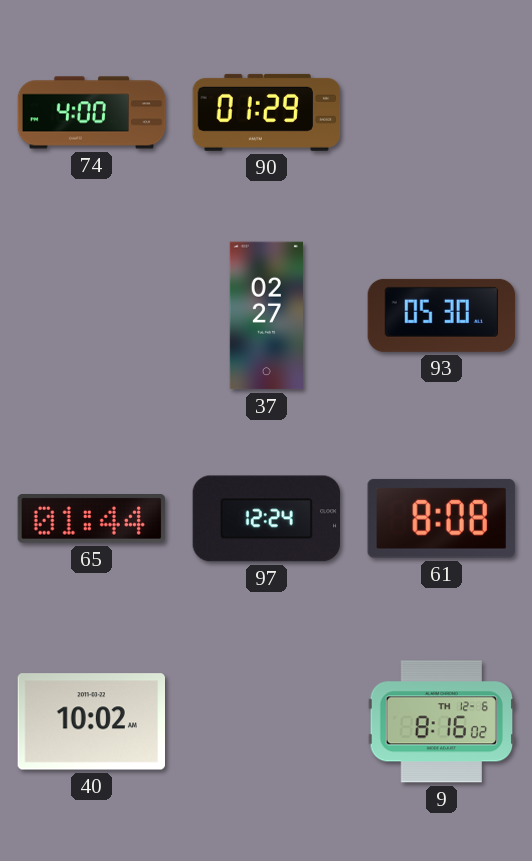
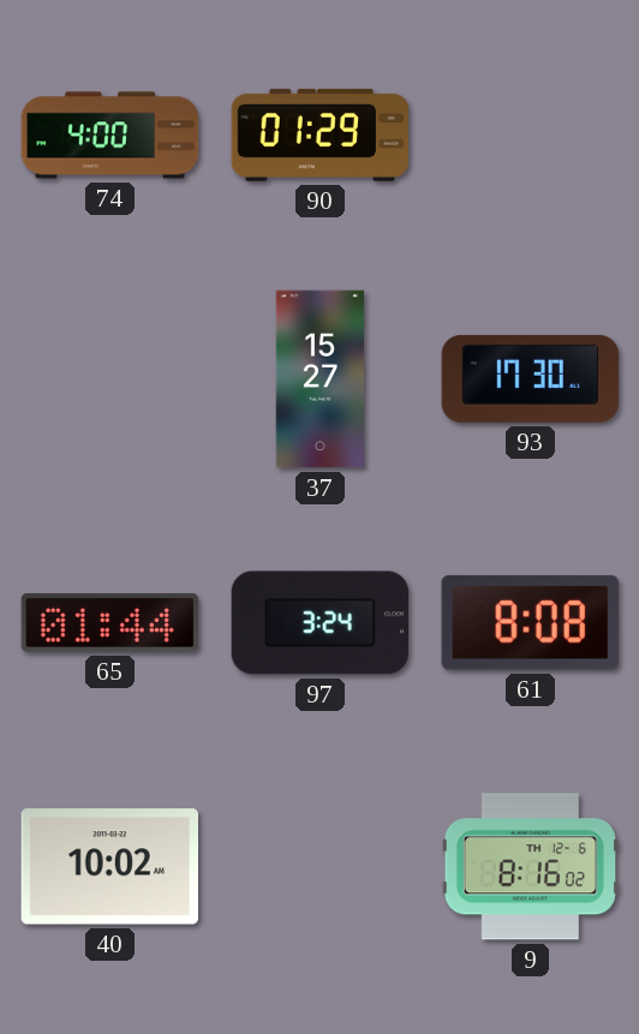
37: 02:27 -> 15:27
93: 05:30 -> 17:30
97: 12:24 -> 3:24
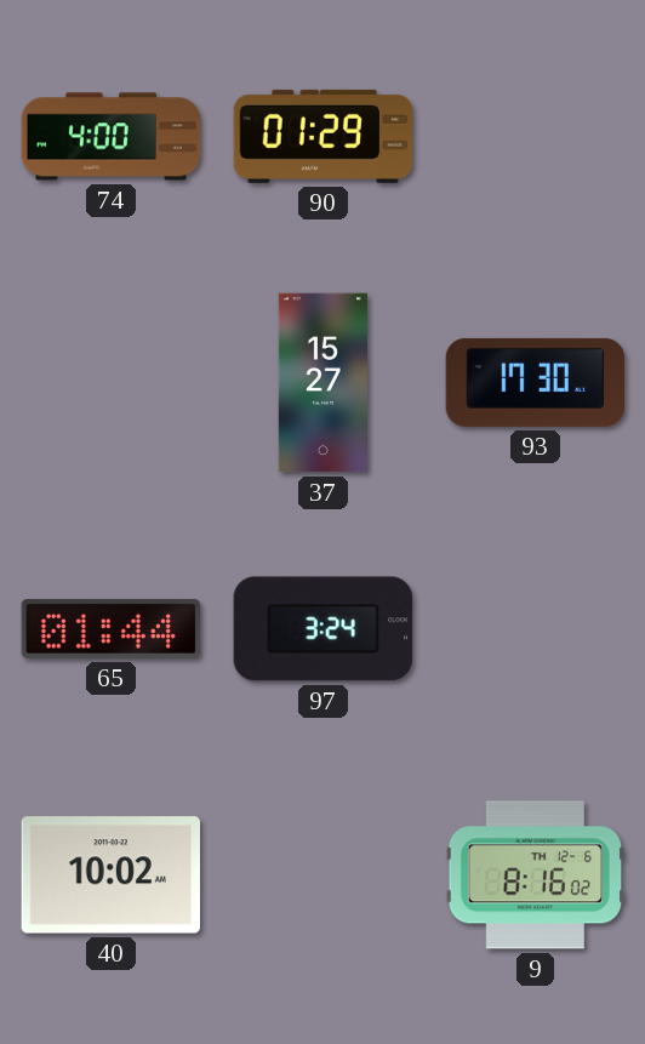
61: 8:08 -> none
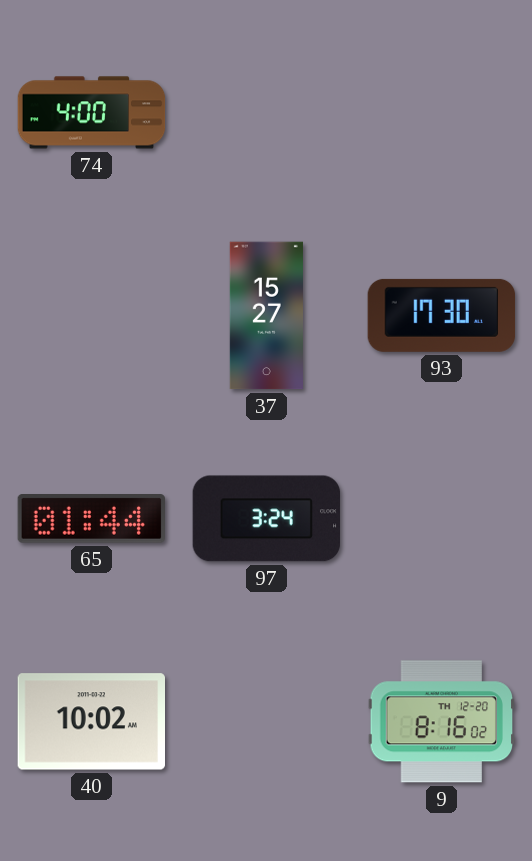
90: 01:29 -> none
9 date: TH 12-6 -> TH 12-20
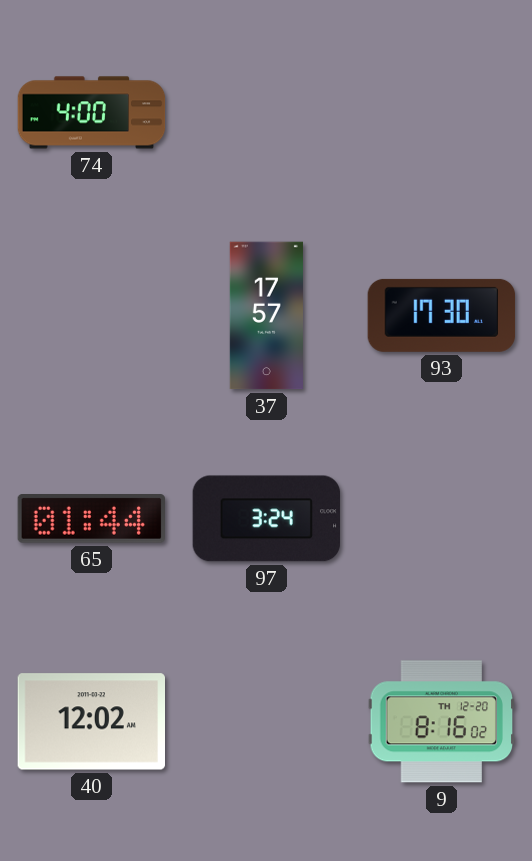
37: 15:27 -> 17:57
40: 10:02 -> 12:02
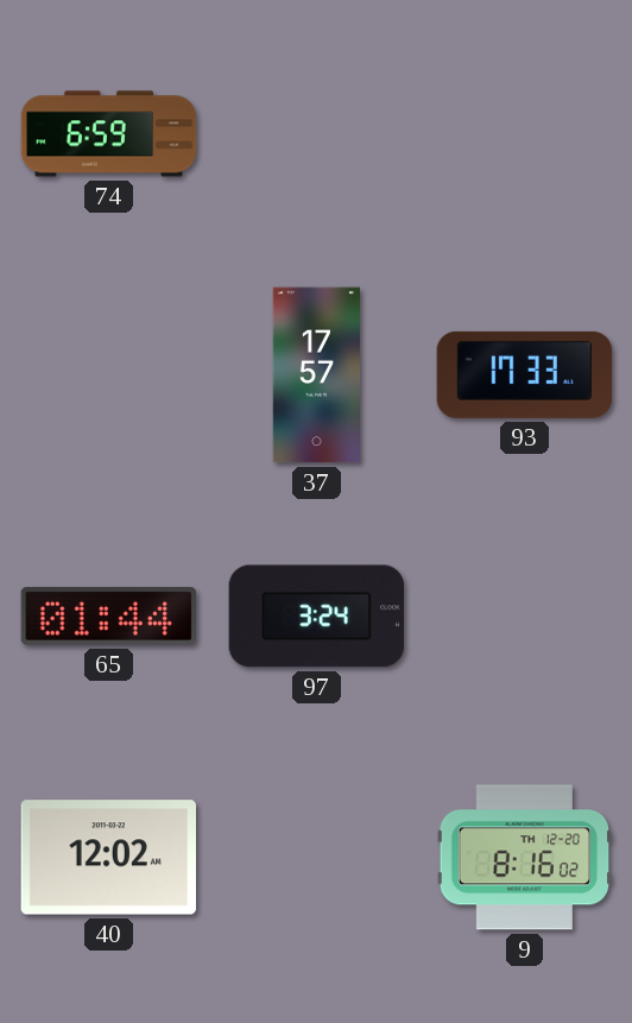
74: 4:00 -> 6:59
93: 17:30 -> 17:33
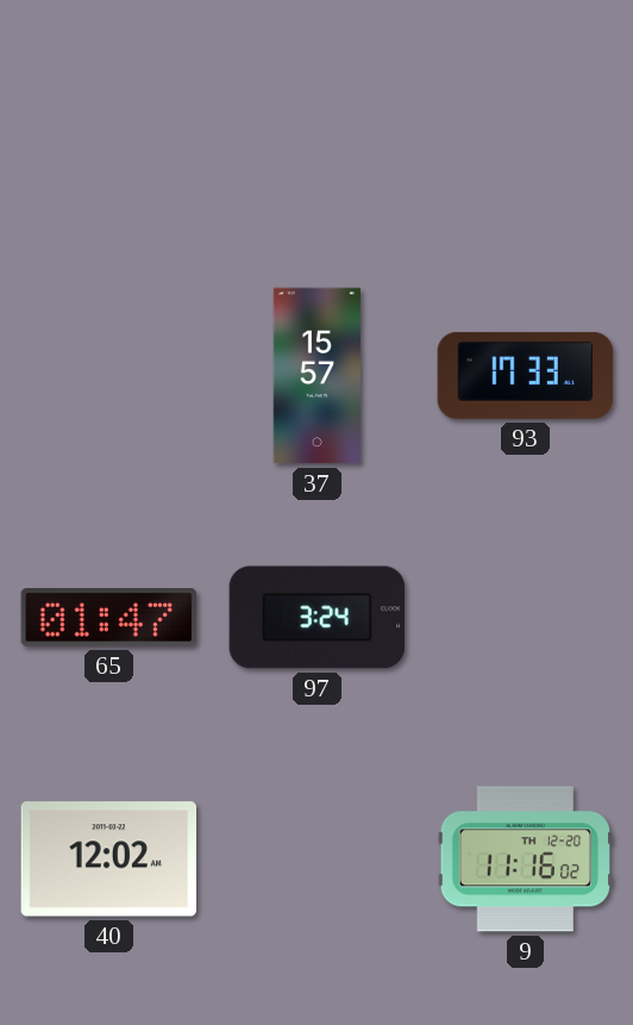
74: 6:59 -> none
37: 17:57 -> 15:57
65: 01:44 -> 01:47
9: 8:16 -> 11:16
